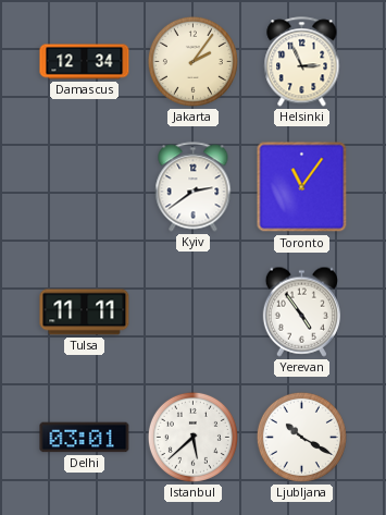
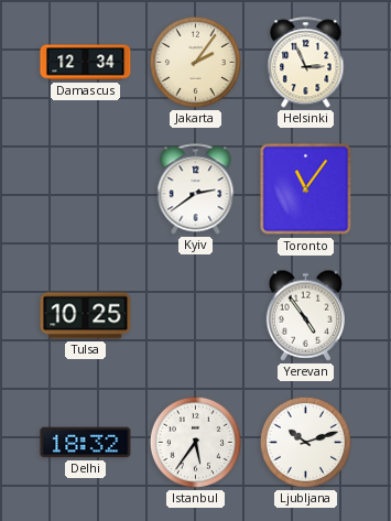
Tulsa: 11:11 -> 10:25
Delhi: 03:01 -> 18:32
Istanbul: 5:38 -> 5:36
Ljubljana: 10:20 -> 10:12
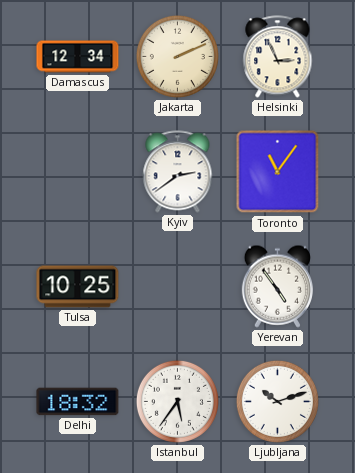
Jakarta: 2:06 -> 2:11
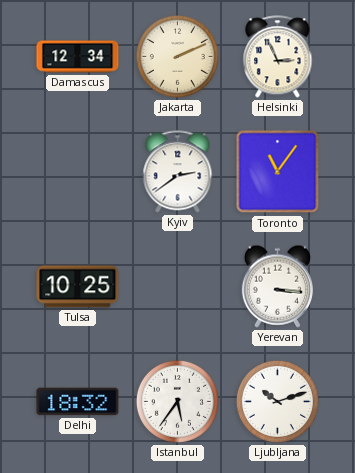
Yerevan: 4:54 -> 3:16
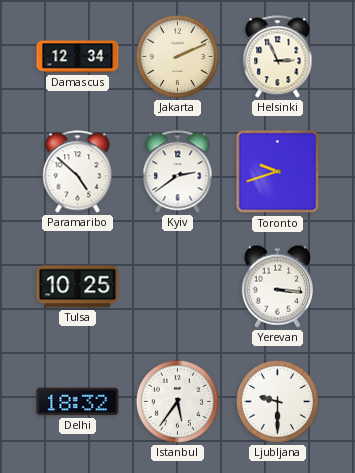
Paramaribo: none -> 4:52
Toronto: 11:06 -> 9:42
Ljubljana: 10:12 -> 9:30
